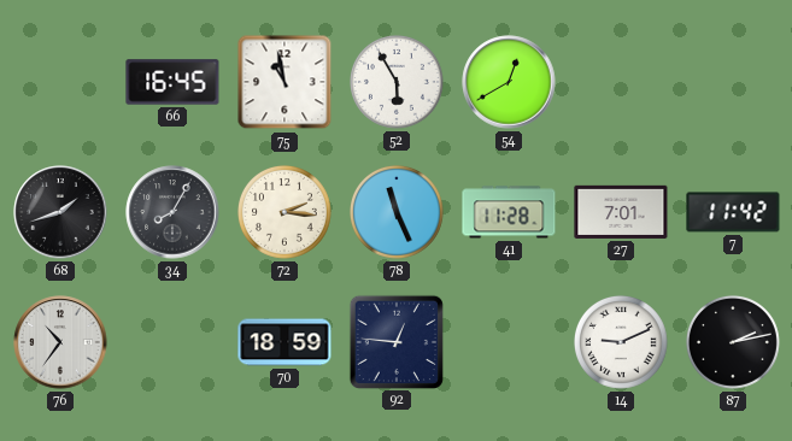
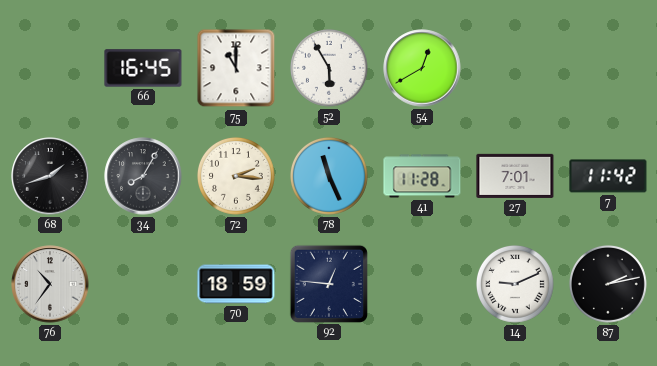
75: 10:58 -> 11:00
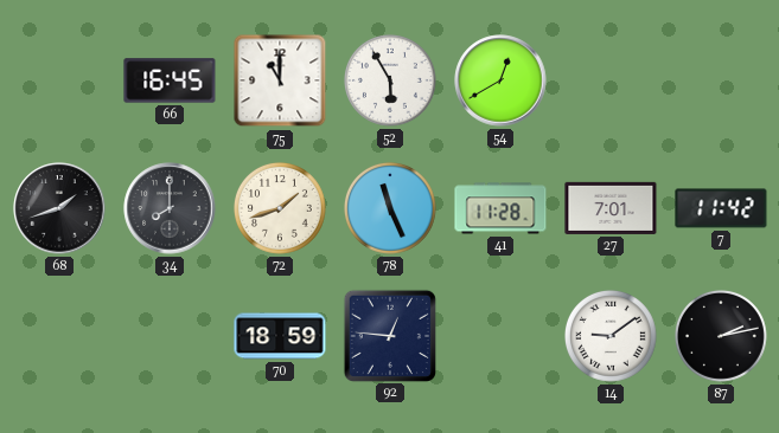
34: 8:05 -> 8:00
72: 2:16 -> 1:42
76: 10:36 -> none
14: 9:11 -> 9:09
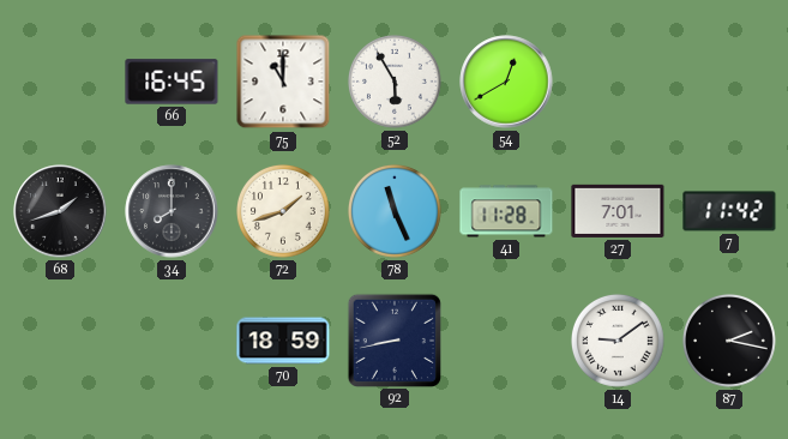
92: 12:46 -> 8:43
87: 2:13 -> 2:17
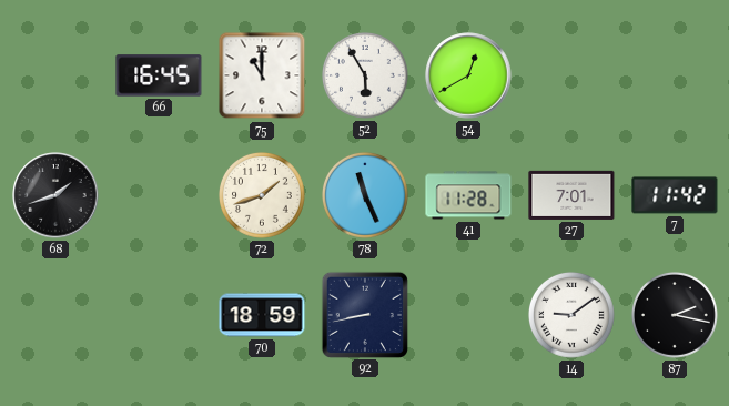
34: 8:00 -> none
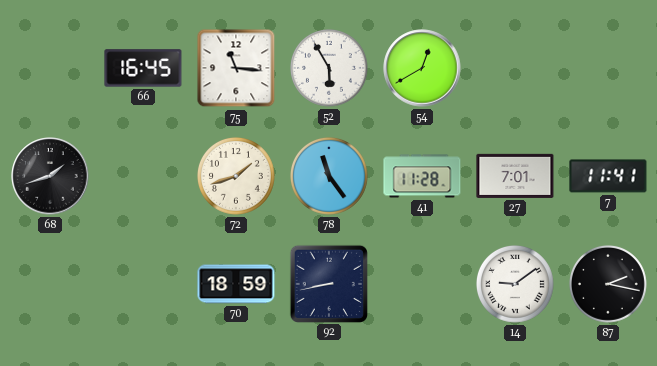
75: 11:00 -> 11:16
78: 11:26 -> 11:24
7: 11:42 -> 11:41
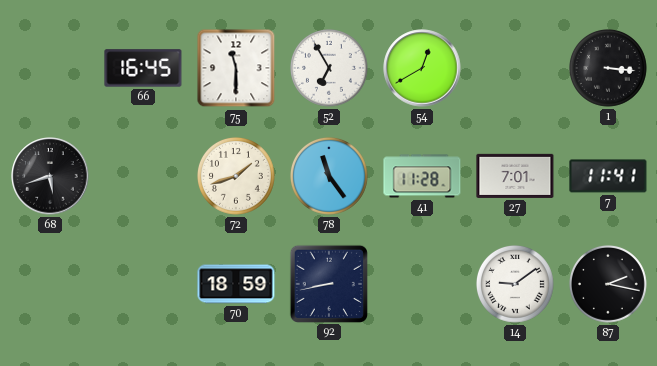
75: 11:16 -> 11:30
52: 5:55 -> 6:55
1: none -> 3:16
68: 1:42 -> 5:42
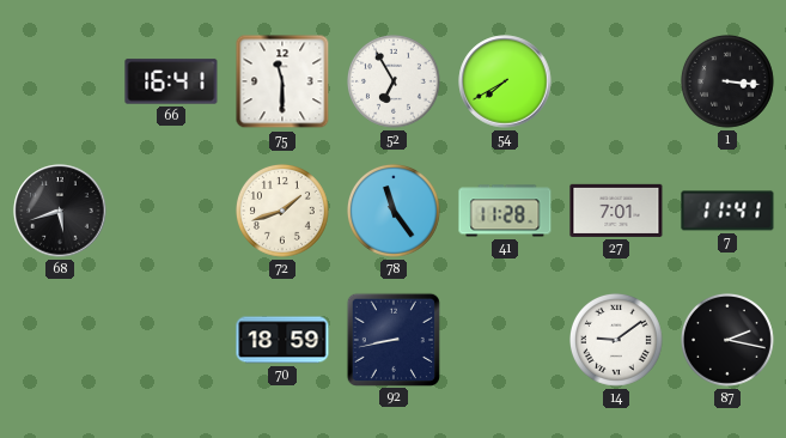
66: 16:45 -> 16:41
54: 12:40 -> 7:40
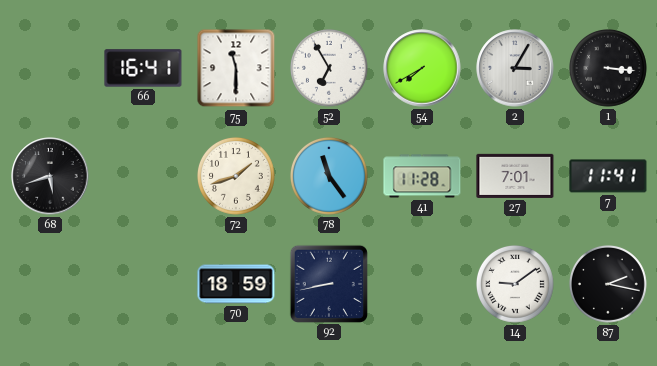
2: none -> 3:05
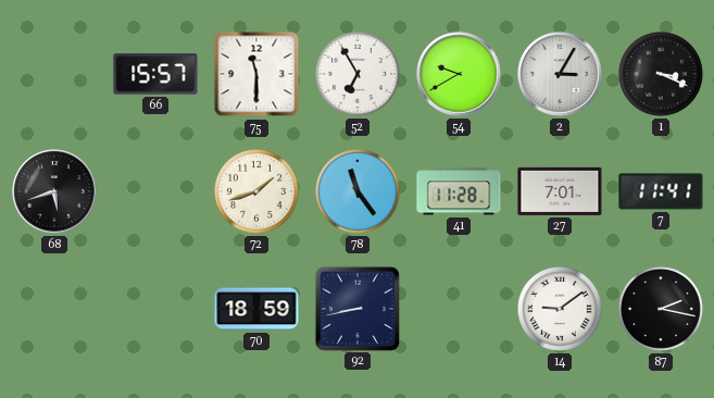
66: 16:41 -> 15:57
54: 7:40 -> 9:40
1: 3:16 -> 3:19
